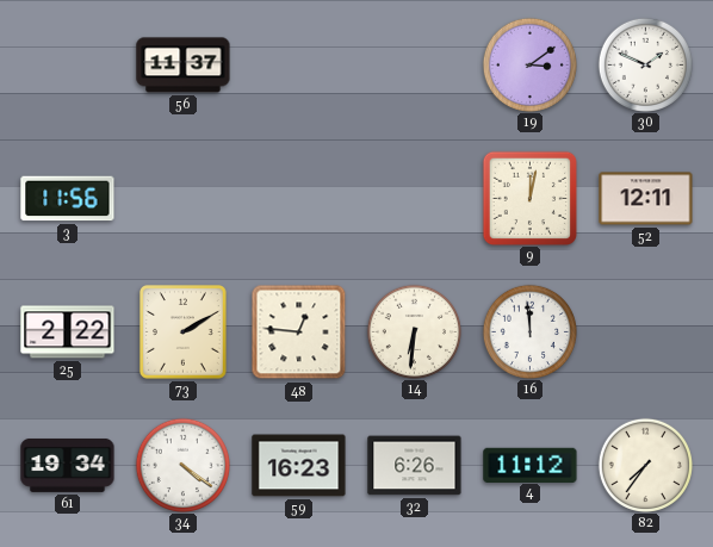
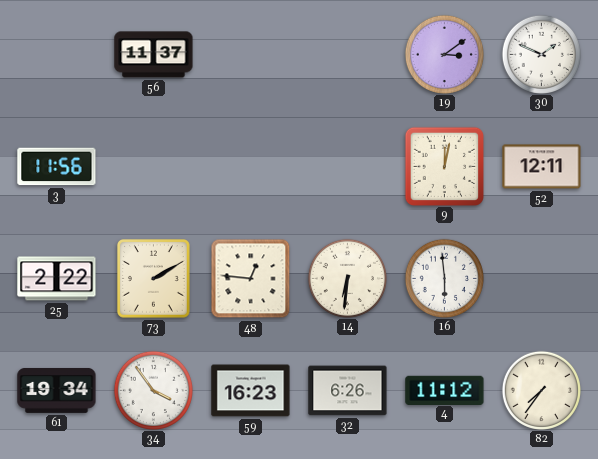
16: 11:59 -> 5:59
34: 4:21 -> 3:54
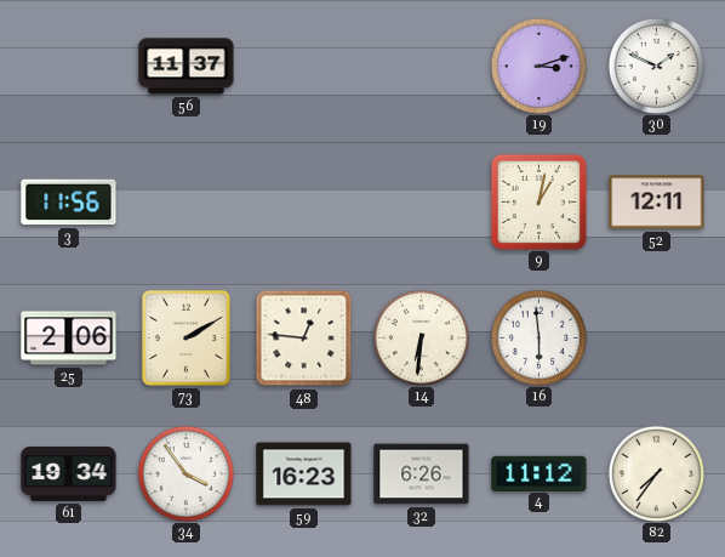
19: 3:09 -> 3:12
9: 12:02 -> 1:02
25: 2:22 -> 2:06
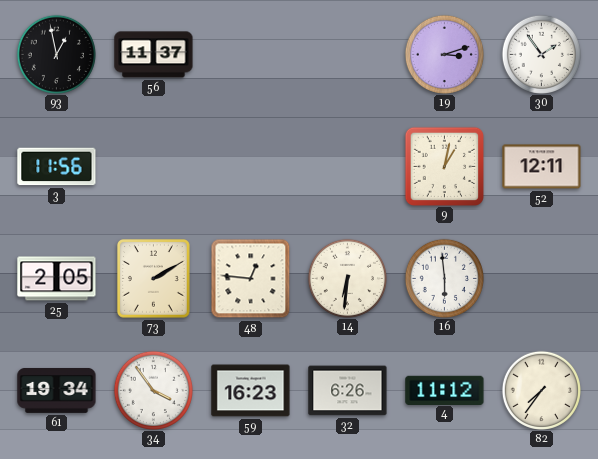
93: none -> 12:58
30: 1:49 -> 1:54
25: 2:06 -> 2:05
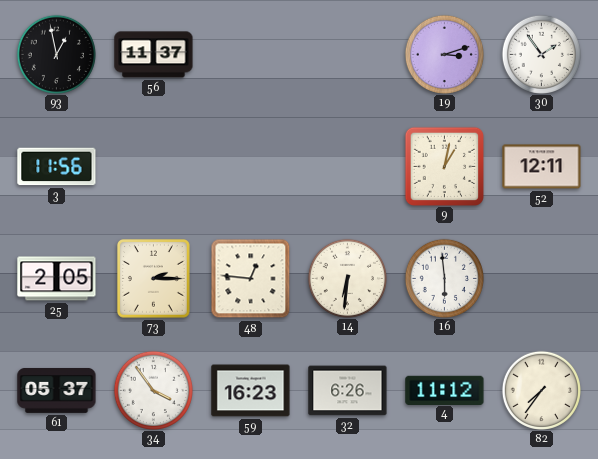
73: 2:10 -> 2:15
61: 19:34 -> 05:37
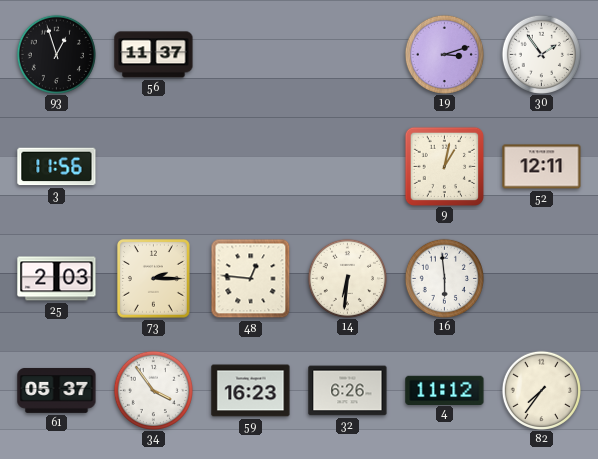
93: 12:58 -> 12:57
25: 2:05 -> 2:03
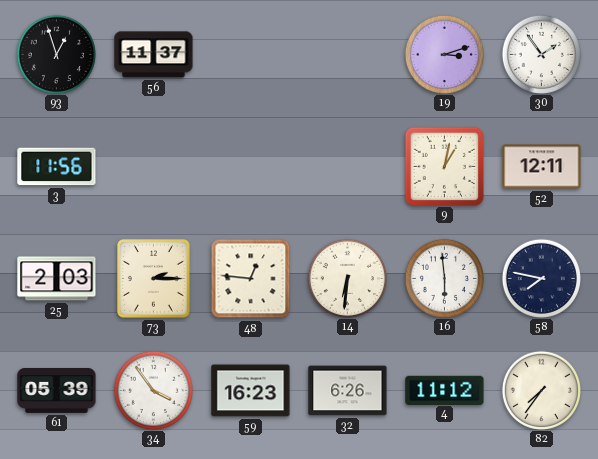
58: none -> 7:47
61: 05:37 -> 05:39
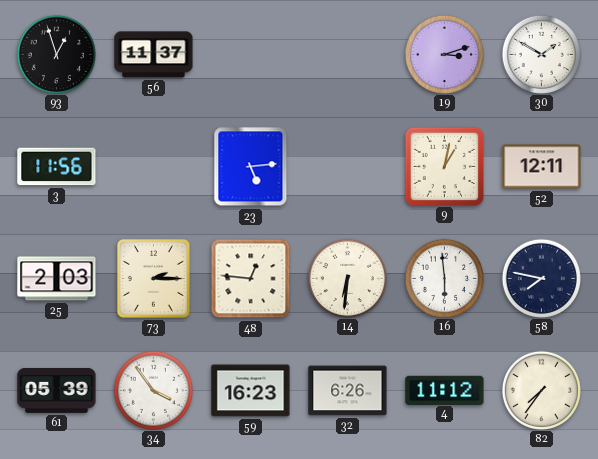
30: 1:54 -> 1:50
23: none -> 5:14
